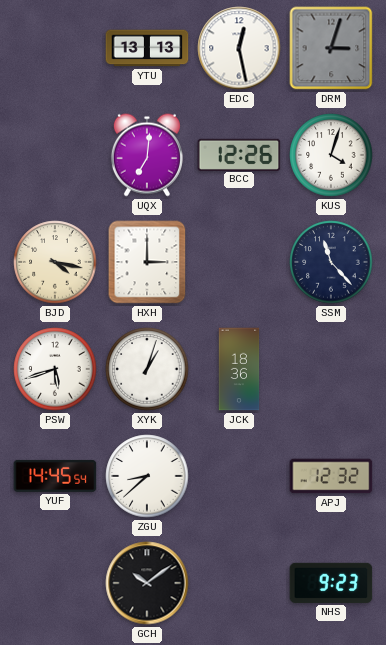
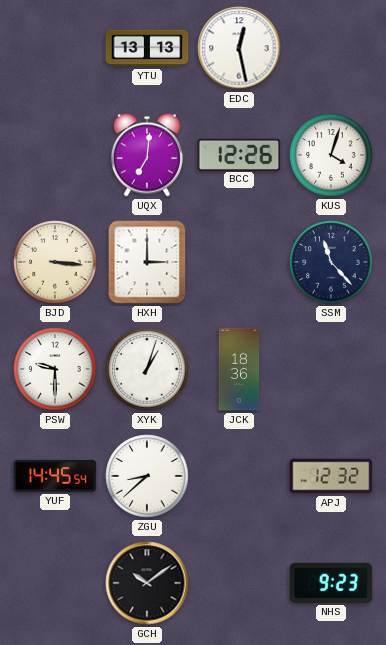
DRM: 3:03 -> none
BJD: 4:17 -> 3:16
PSW: 5:42 -> 9:30
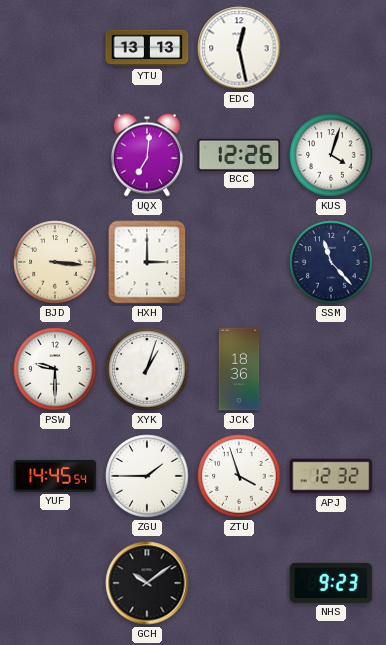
ZGU: 8:38 -> 1:45
ZTU: none -> 3:57
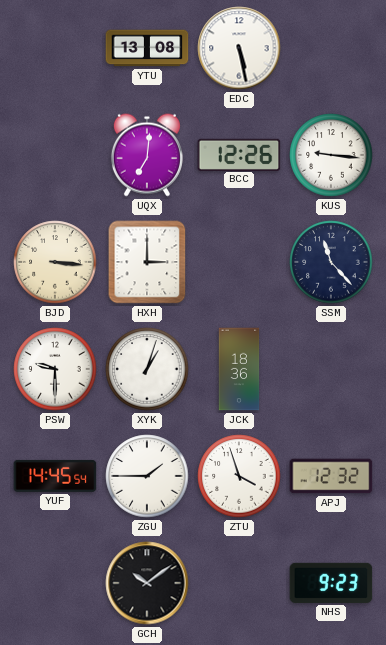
YTU: 13:13 -> 13:08
EDC: 12:28 -> 5:28
KUS: 4:03 -> 9:16
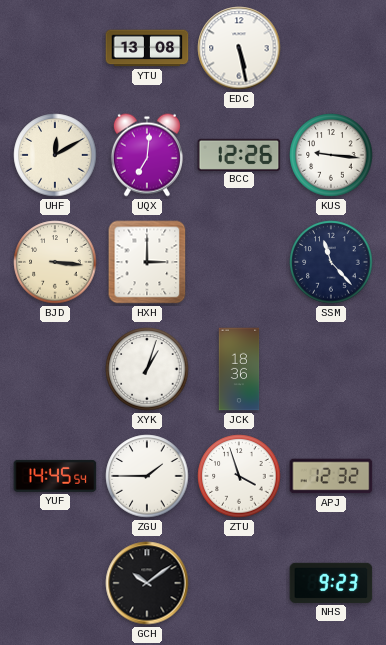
UHF: none -> 12:10
PSW: 9:30 -> none
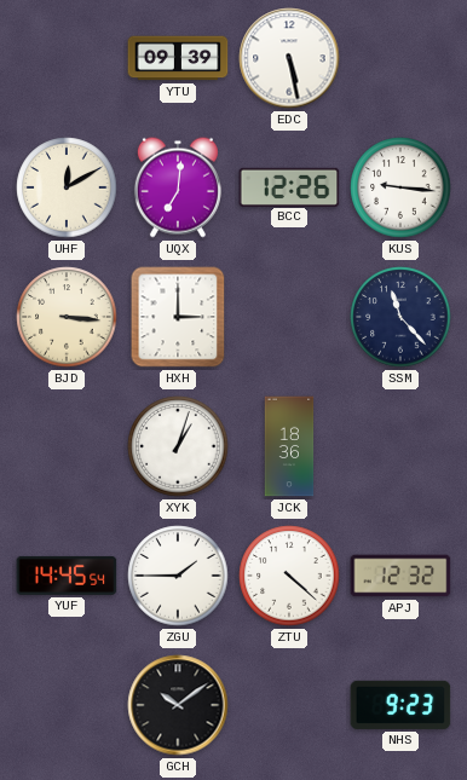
YTU: 13:08 -> 09:39
ZTU: 3:57 -> 4:22
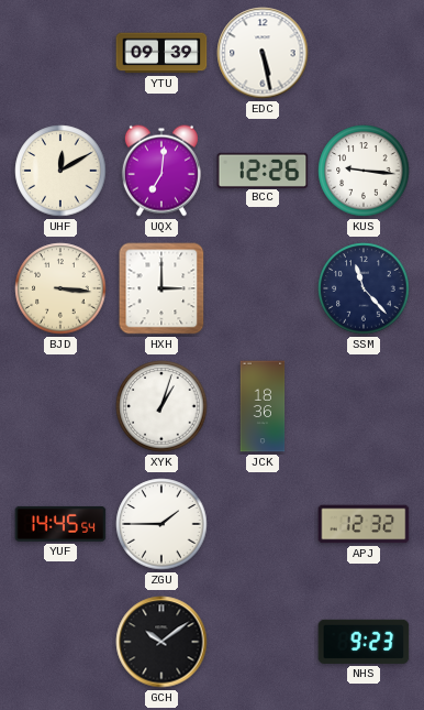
ZTU: 4:22 -> none
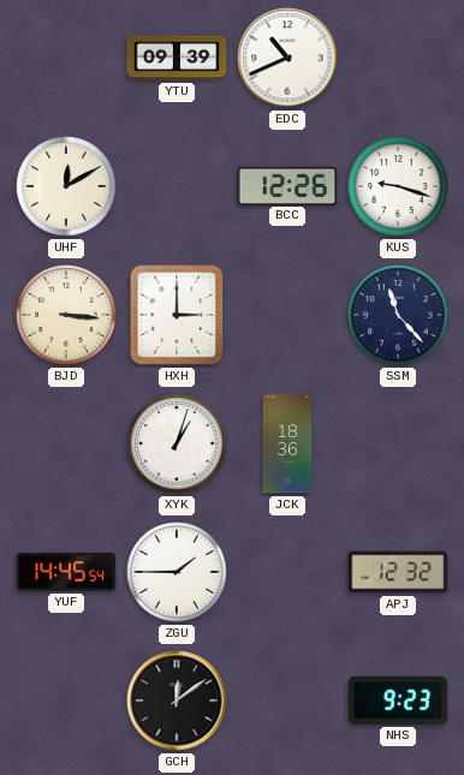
EDC: 5:28 -> 10:41
UQX: 7:01 -> none
KUS: 9:16 -> 9:18
GCH: 10:09 -> 12:09
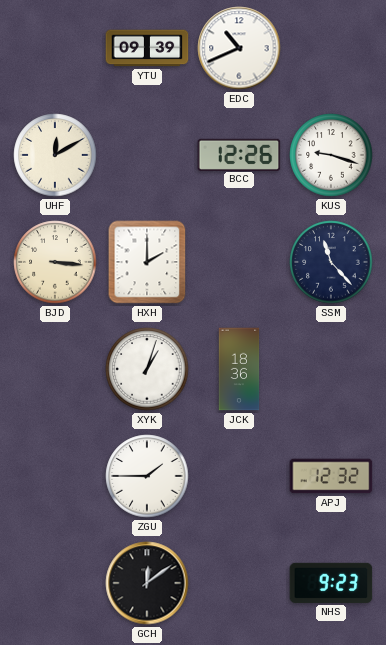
HXH: 3:00 -> 2:00
YUF: 14:45 -> none
